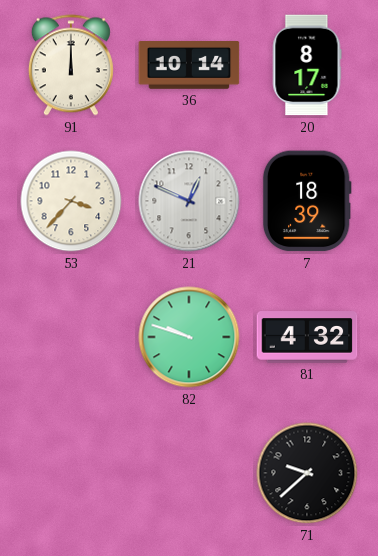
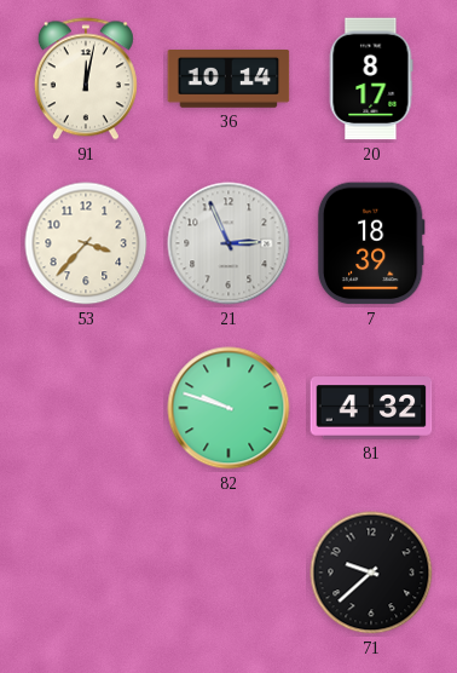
91: 12:00 -> 12:02
21: 12:49 -> 2:56
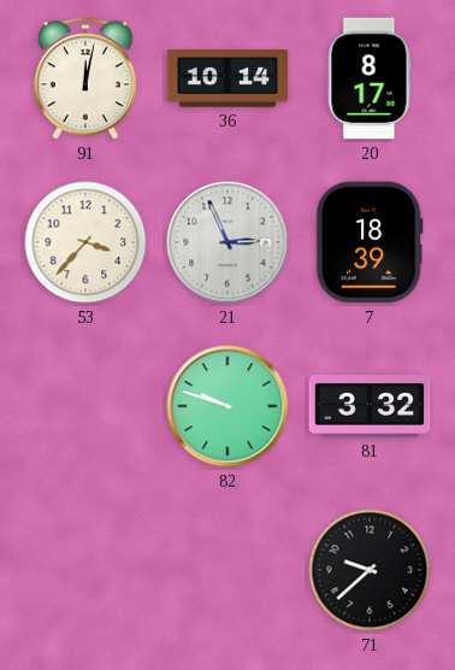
81: 4:32 -> 3:32
